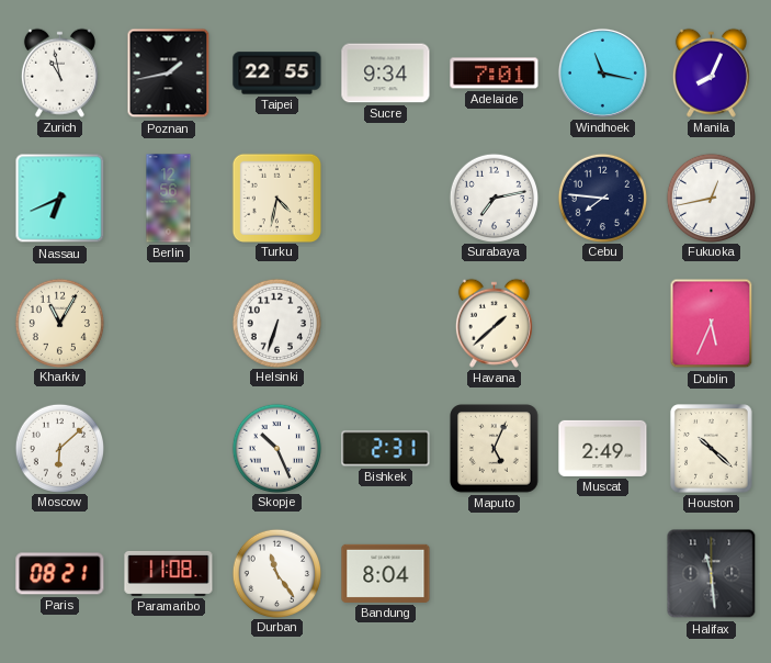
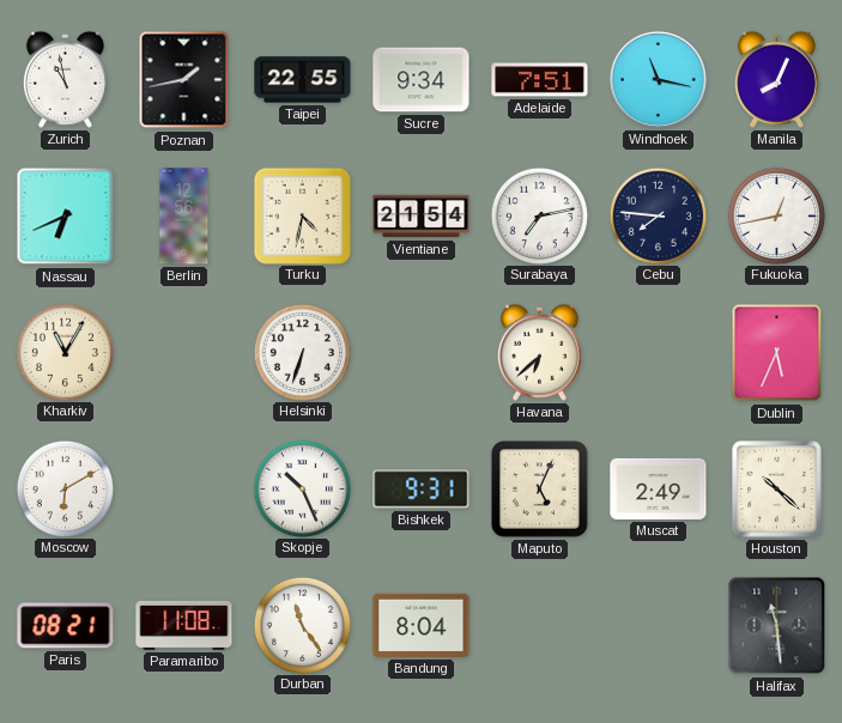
Adelaide: 7:01 -> 7:51
Vientiane: none -> 21:54
Havana: 1:38 -> 6:38
Moscow: 6:08 -> 6:10
Bishkek: 2:31 -> 9:31
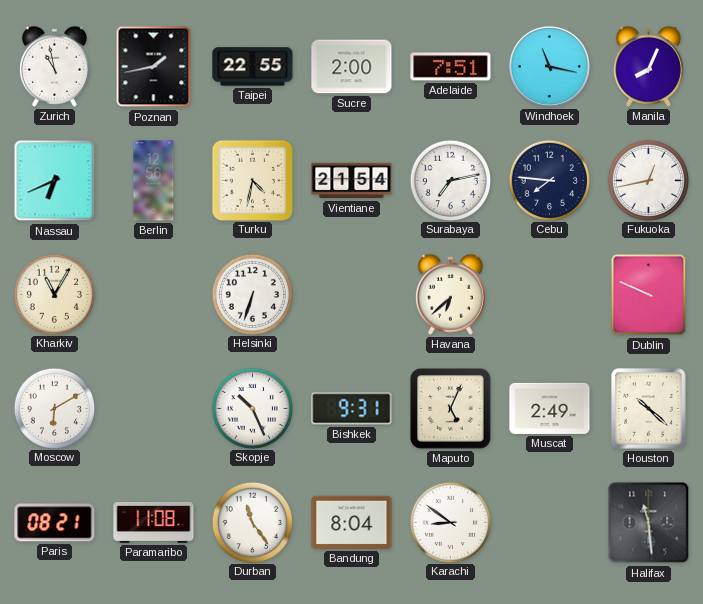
Sucre: 9:34 -> 2:00
Dublin: 5:34 -> 9:49
Karachi: none -> 8:51
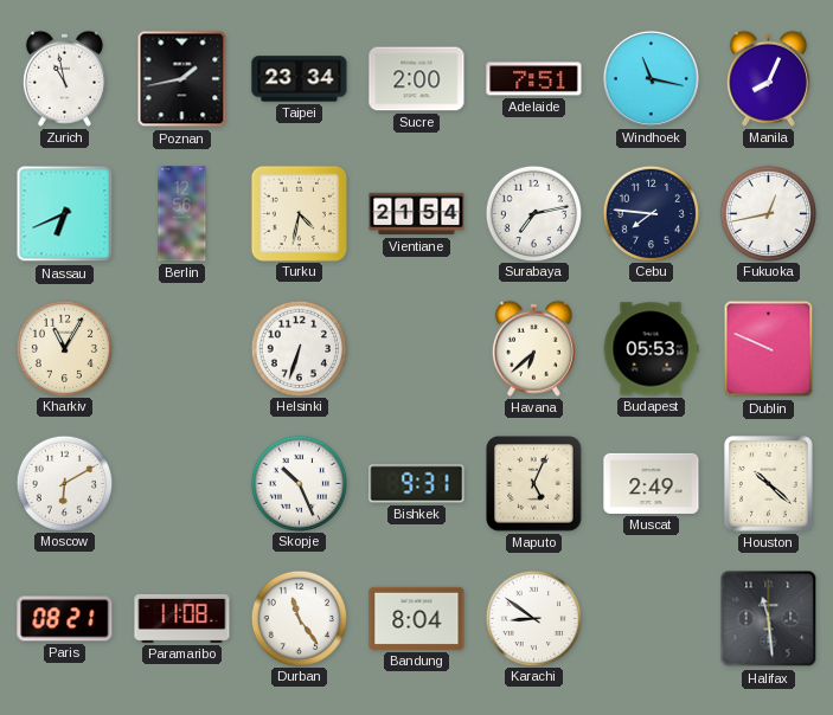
Taipei: 22:55 -> 23:34
Budapest: none -> 05:53
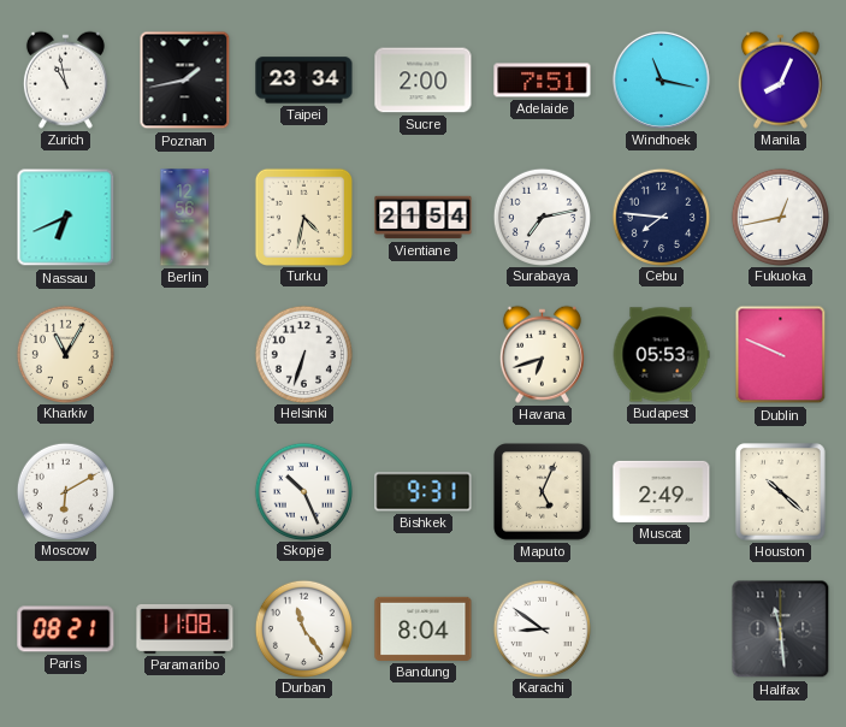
Havana: 6:38 -> 6:42
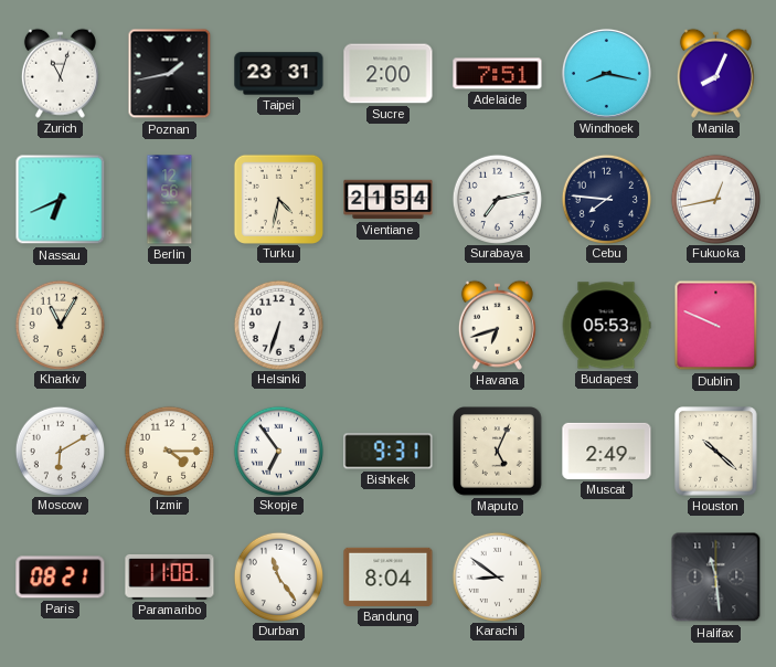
Zurich: 10:58 -> 11:03
Taipei: 23:34 -> 23:31
Windhoek: 11:17 -> 8:17
Izmir: none -> 4:15
Skopje: 10:26 -> 6:54
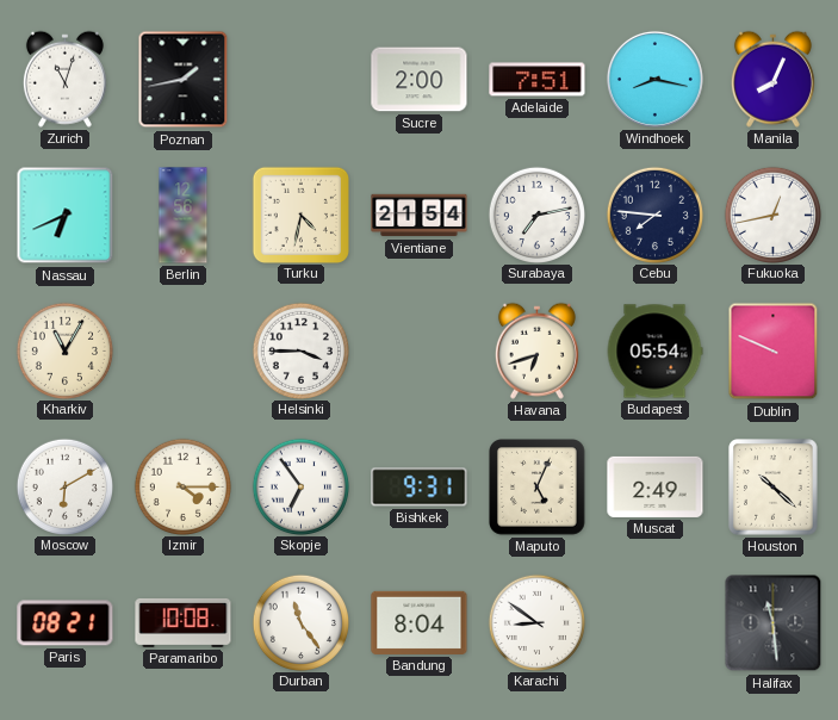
Taipei: 23:31 -> none
Helsinki: 6:33 -> 3:45
Budapest: 05:53 -> 05:54
Paramaribo: 11:08 -> 10:08
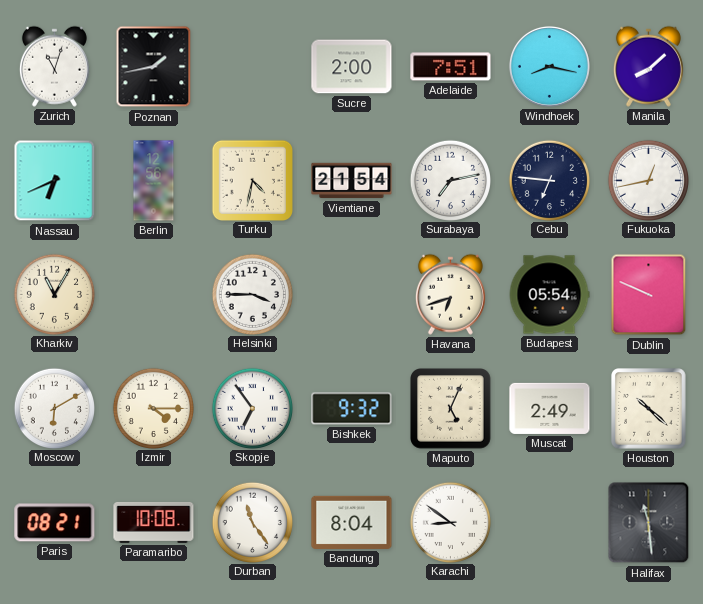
Manila: 8:04 -> 8:08
Cebu: 7:46 -> 6:46
Bishkek: 9:31 -> 9:32
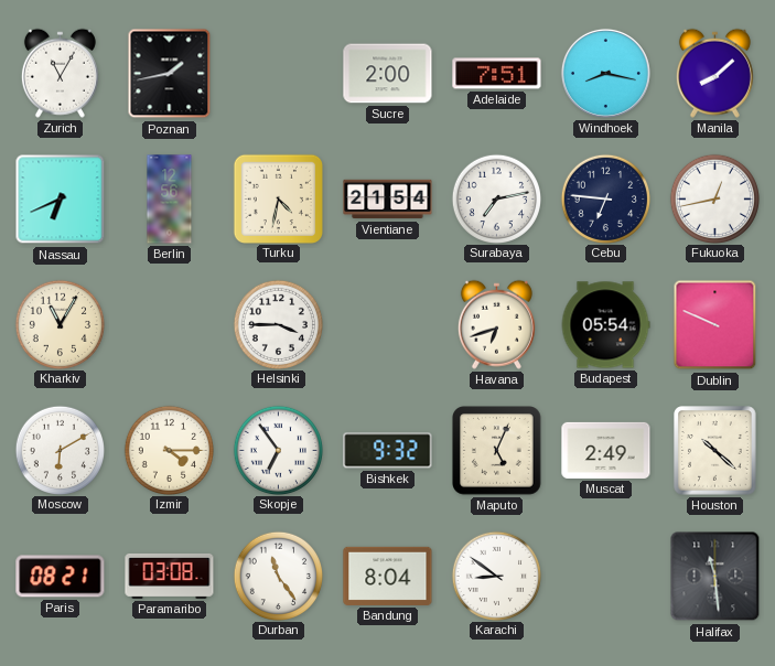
Zurich: 11:03 -> 11:05
Paramaribo: 10:08 -> 03:08
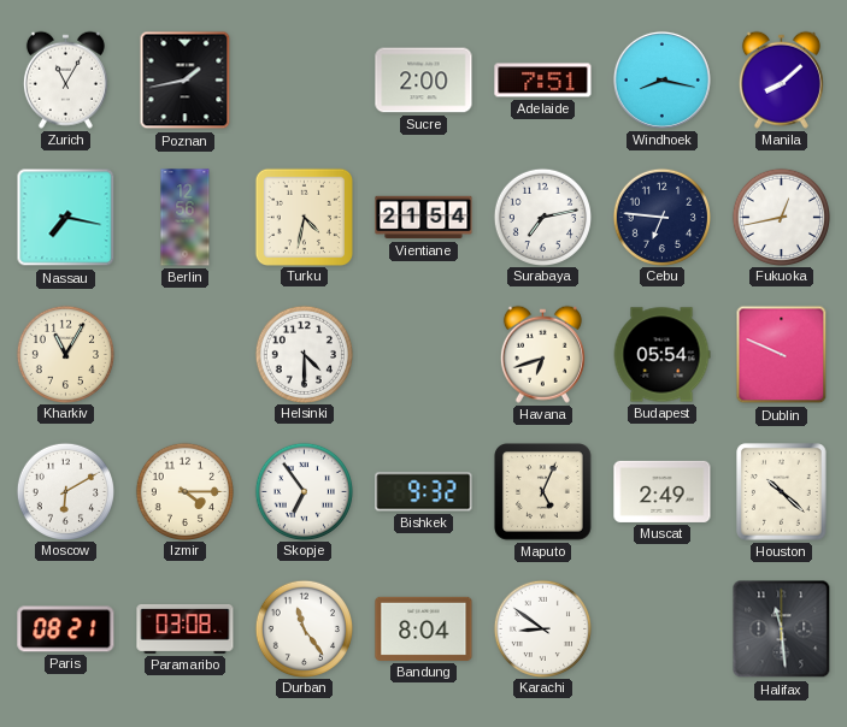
Nassau: 6:41 -> 7:17
Helsinki: 3:45 -> 4:30
